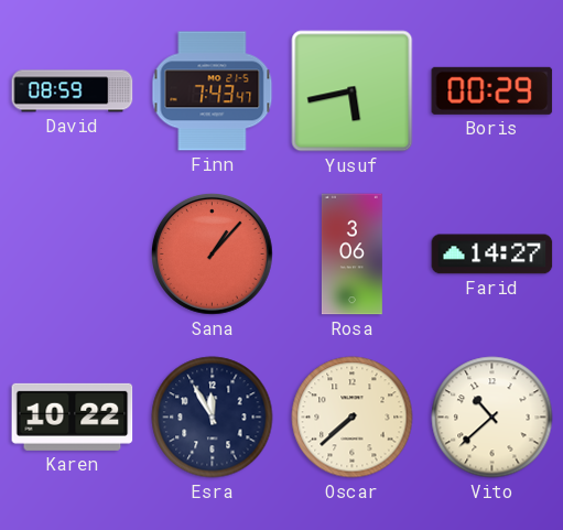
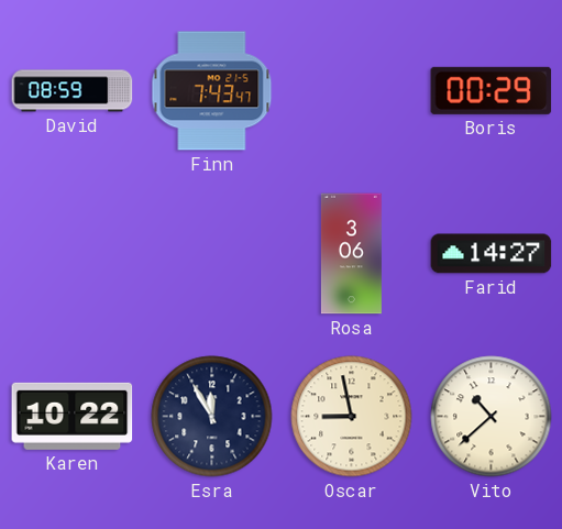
Yusuf: 5:43 -> none
Sana: 1:07 -> none
Oscar: 7:38 -> 8:58
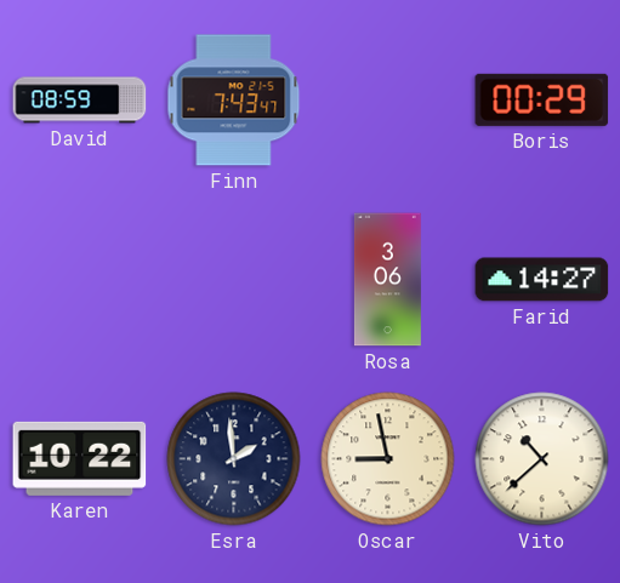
Esra: 11:55 -> 1:59
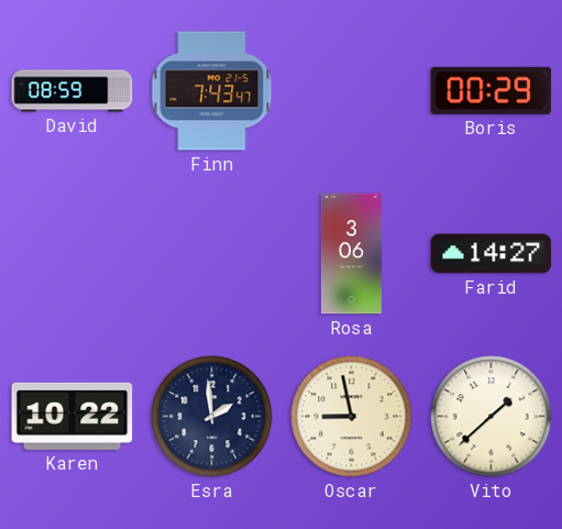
Vito: 10:38 -> 1:38
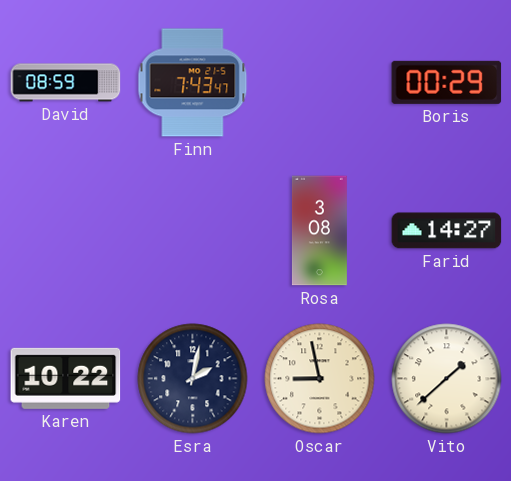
Rosa: 3:06 -> 3:08
Esra: 1:59 -> 2:02
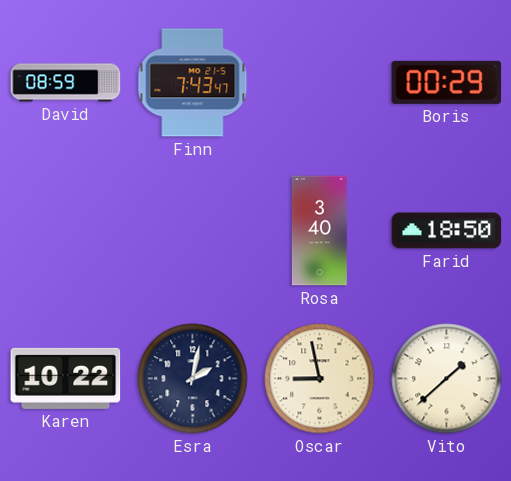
Rosa: 3:08 -> 3:40
Farid: 14:27 -> 18:50
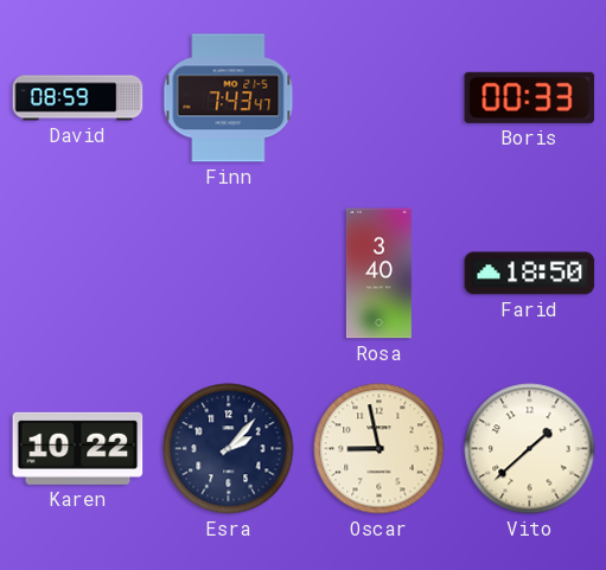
Boris: 00:29 -> 00:33
Esra: 2:02 -> 2:07
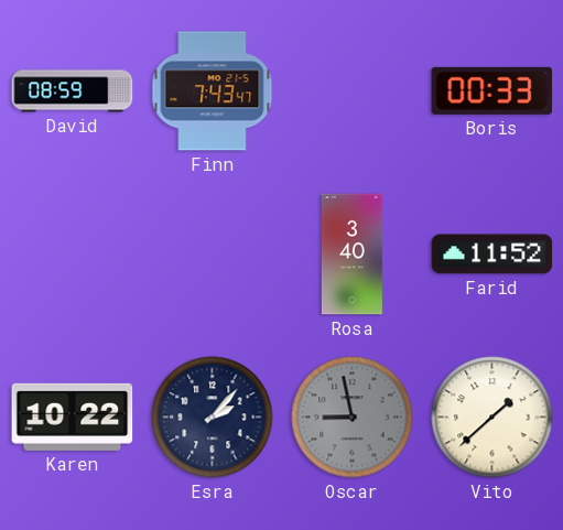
Farid: 18:50 -> 11:52
Oscar dial: cream -> grey
